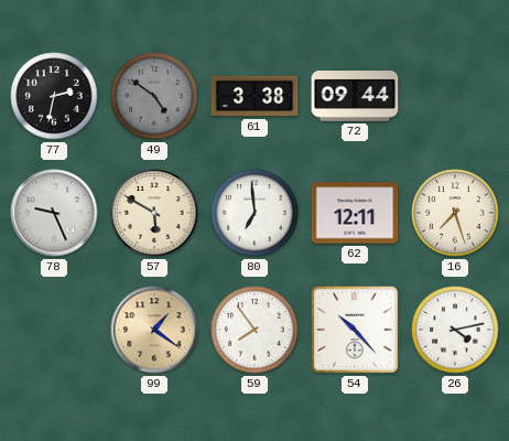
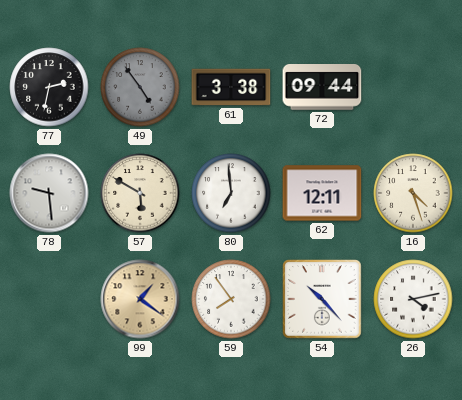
49: 4:51 -> 4:54
78: 9:26 -> 9:29
16: 7:27 -> 4:27
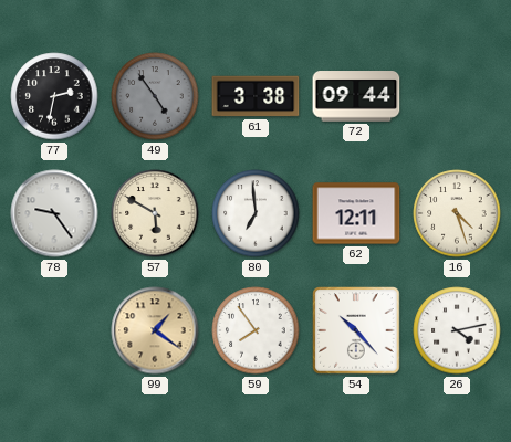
78: 9:29 -> 9:24
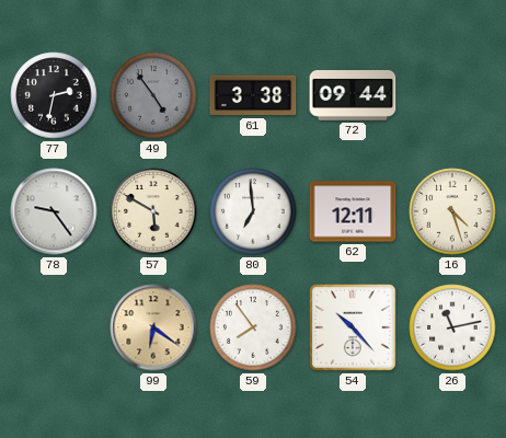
99: 1:21 -> 6:21
26: 4:13 -> 11:13
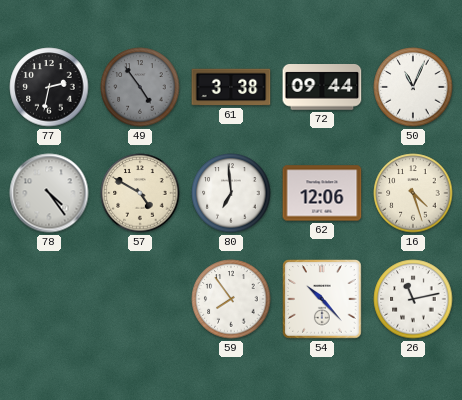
50: none -> 11:04
78: 9:24 -> 4:24
57: 5:50 -> 4:50
62: 12:11 -> 12:06
99: 6:21 -> none
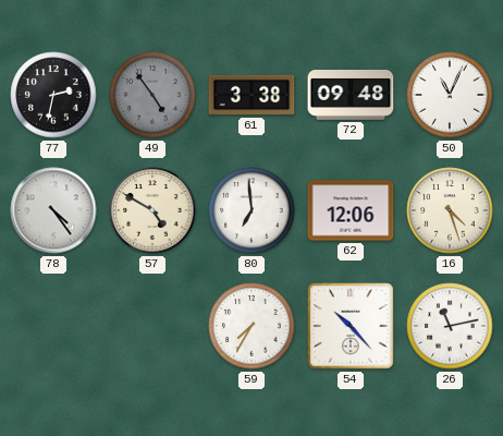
72: 09:44 -> 09:48
59: 7:54 -> 7:35
